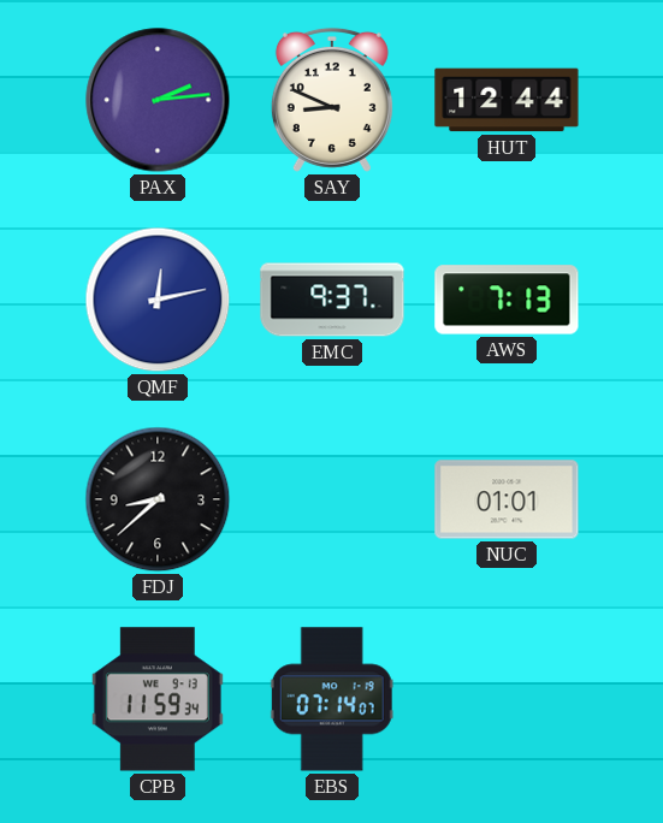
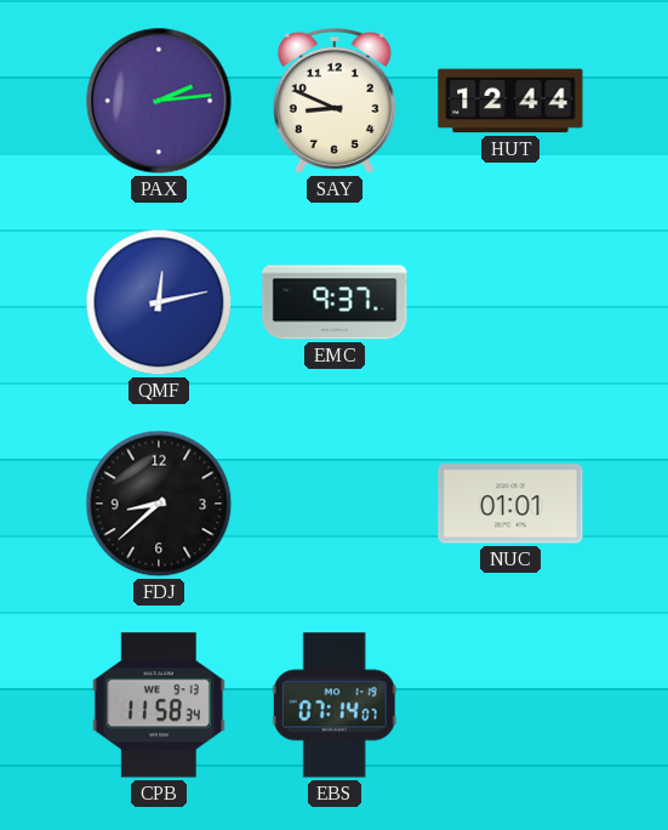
AWS: 7:13 -> none
CPB: 11:59 -> 11:58
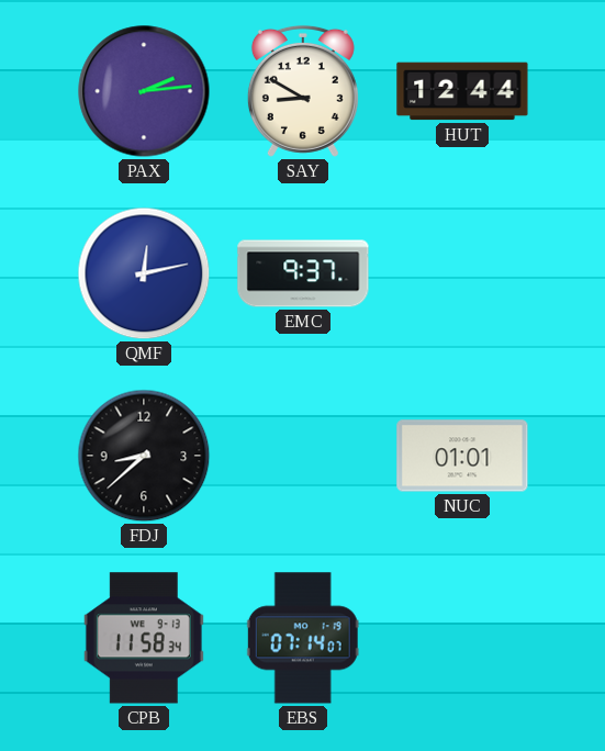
SAY: 8:49 -> 8:50
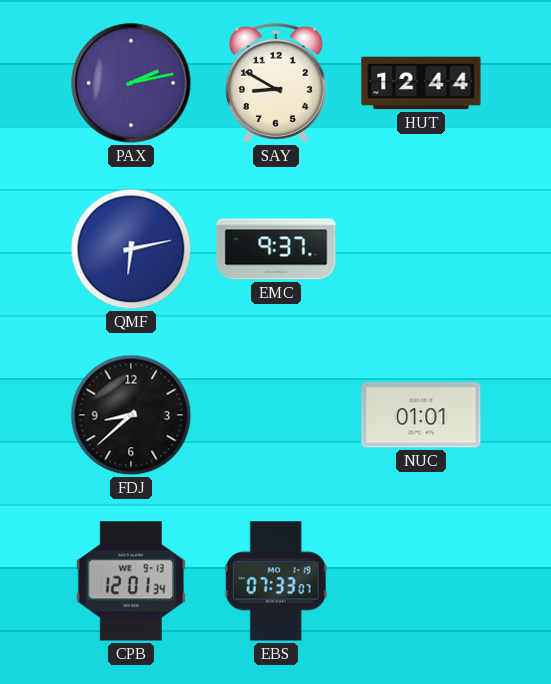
PAX: 2:14 -> 2:13
QMF: 12:13 -> 6:13
CPB: 11:58 -> 12:01
EBS: 07:14 -> 07:33
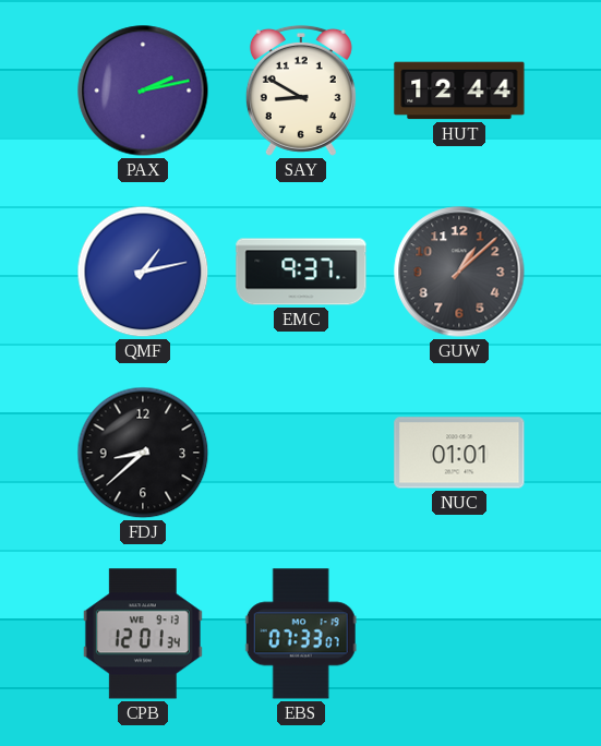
QMF: 6:13 -> 1:13
GUW: none -> 1:08
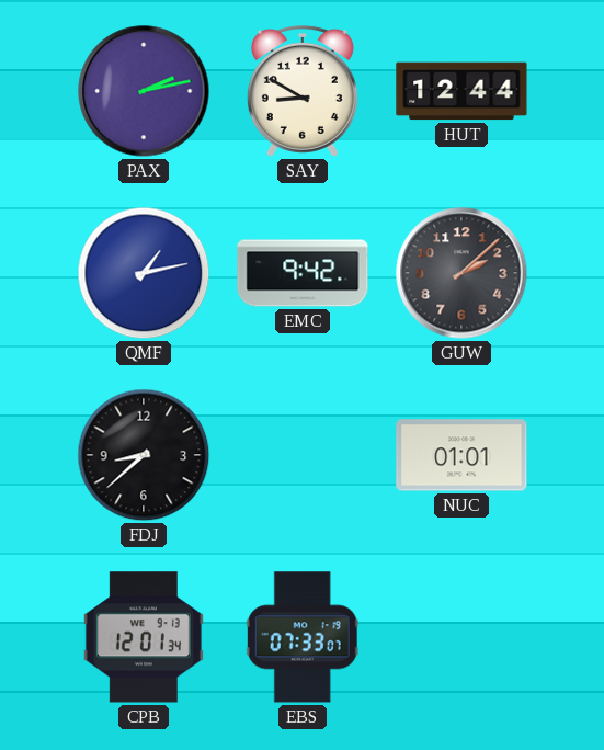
EMC: 9:37 -> 9:42
GUW: 1:08 -> 2:08
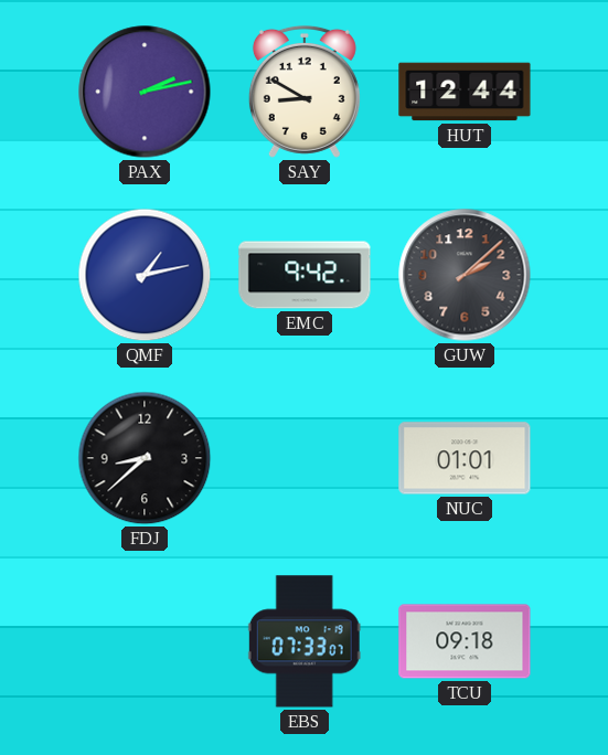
CPB: 12:01 -> none
TCU: none -> 09:18
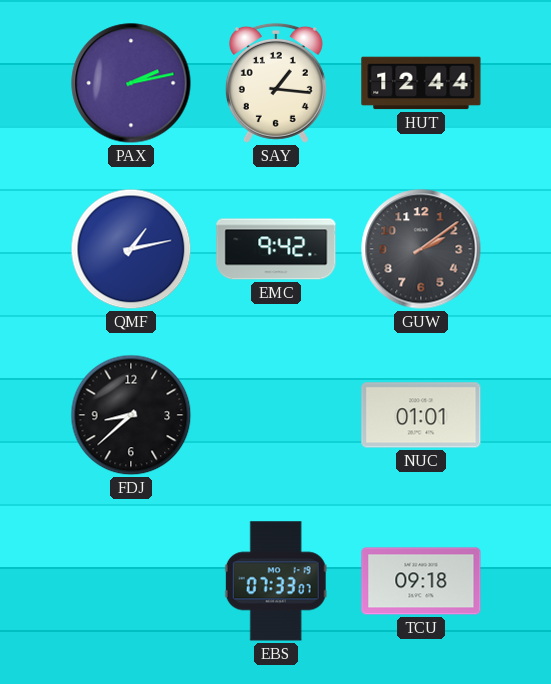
SAY: 8:50 -> 1:16
GUW: 2:08 -> 2:09
